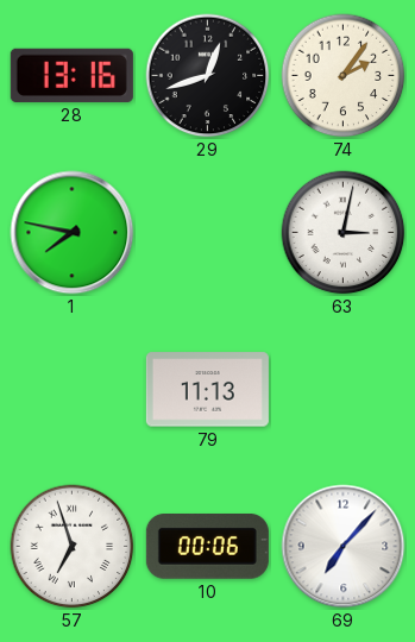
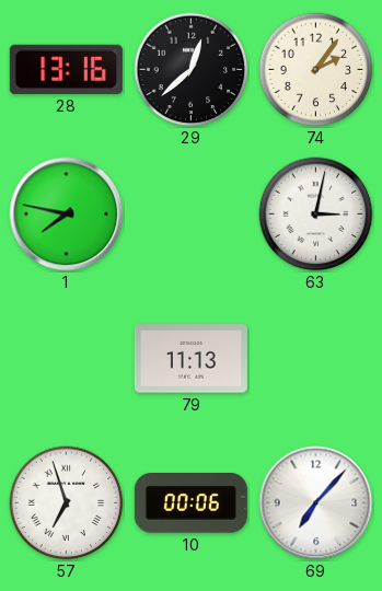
29: 12:42 -> 12:38
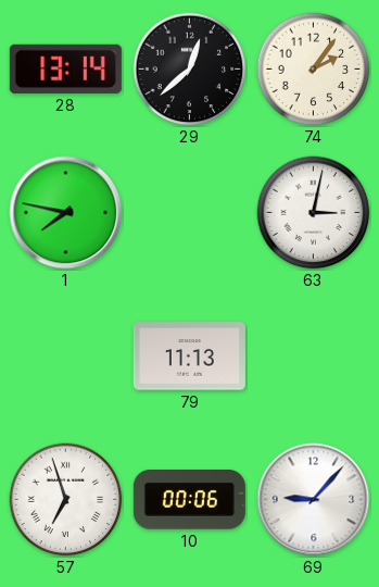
28: 13:16 -> 13:14
69: 7:07 -> 9:07
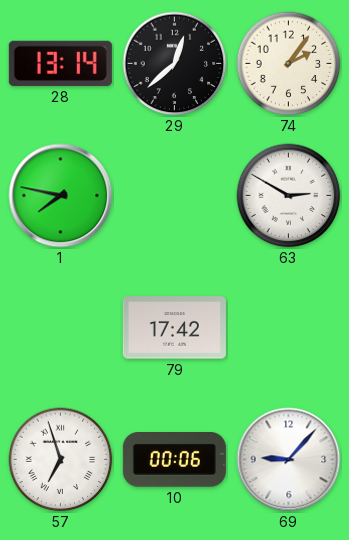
63: 3:02 -> 2:50
79: 11:13 -> 17:42
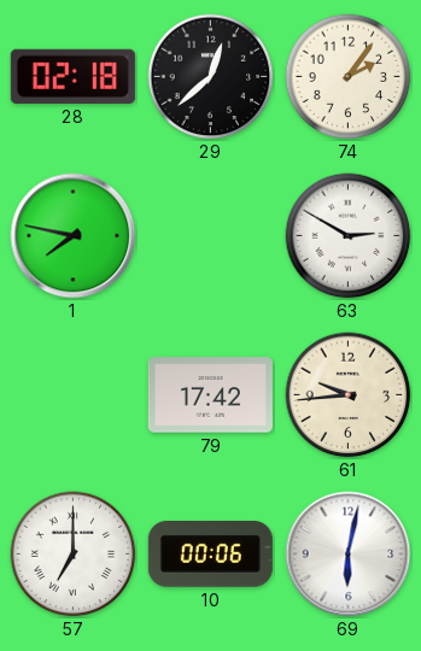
28: 13:14 -> 02:18
61: none -> 9:44
57: 6:57 -> 7:00
69: 9:07 -> 6:02
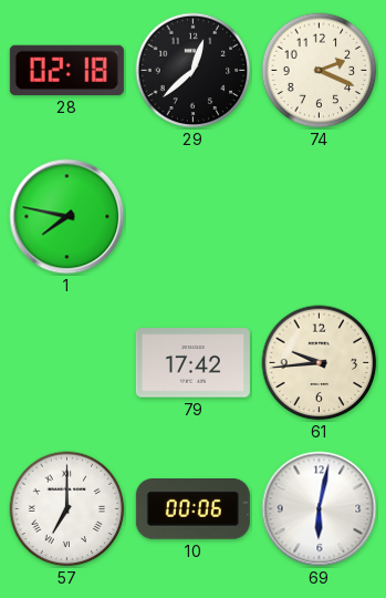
74: 2:06 -> 2:19
63: 2:50 -> none
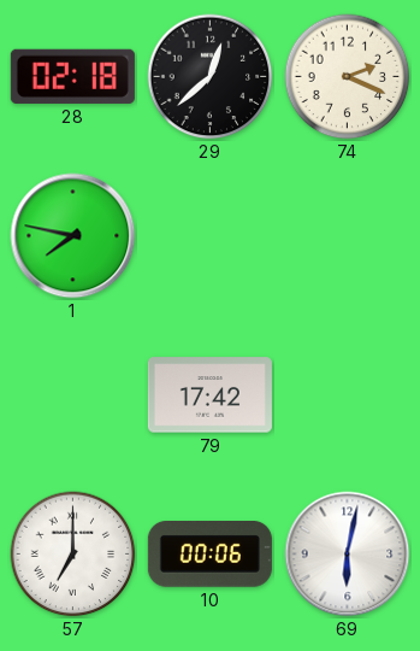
61: 9:44 -> none
